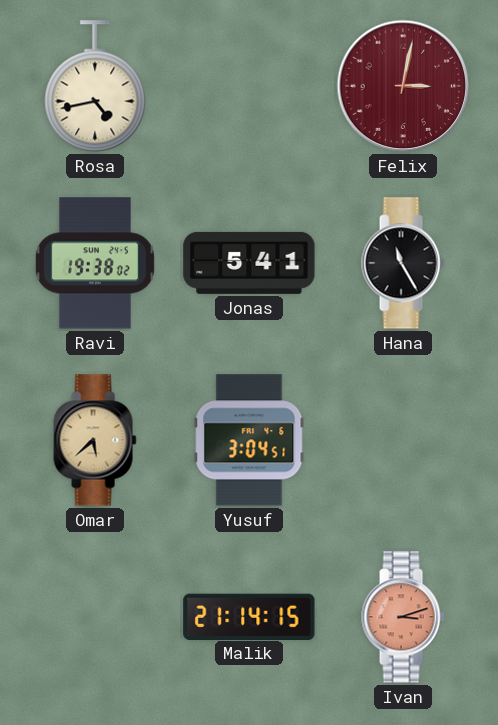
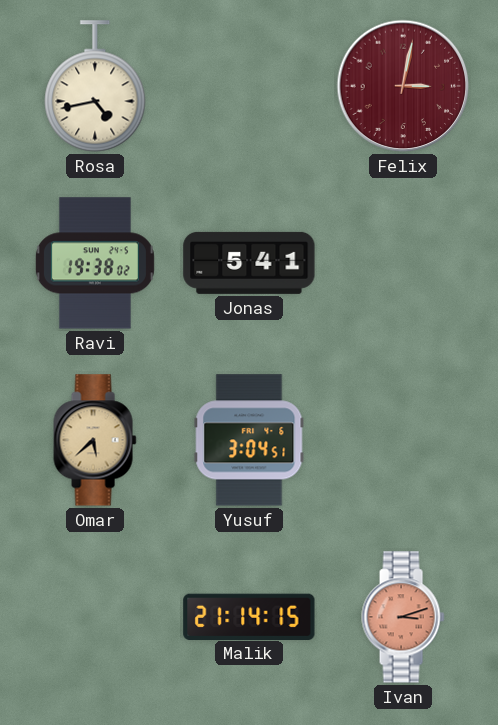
Hana: 11:25 -> none
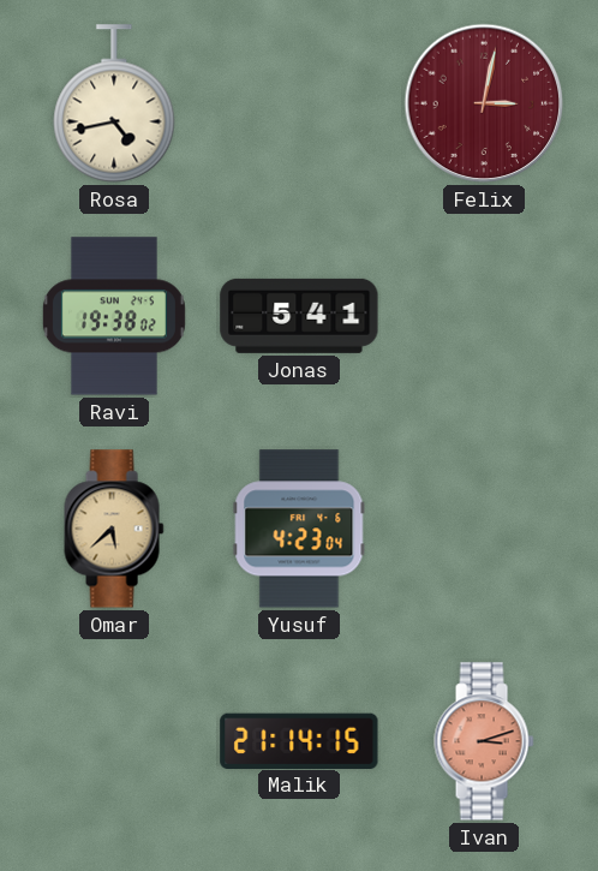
Yusuf: 3:04 -> 4:23
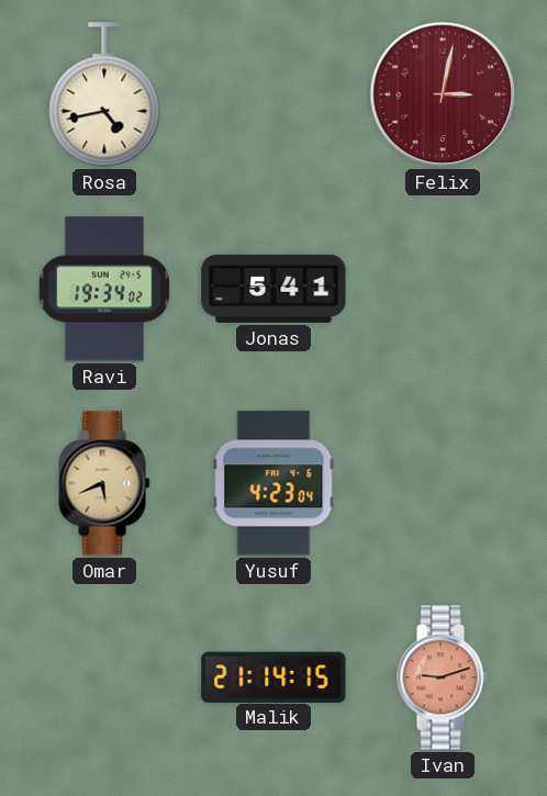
Ravi: 19:38 -> 19:34
Omar: 5:38 -> 5:41
Ivan: 3:12 -> 9:12
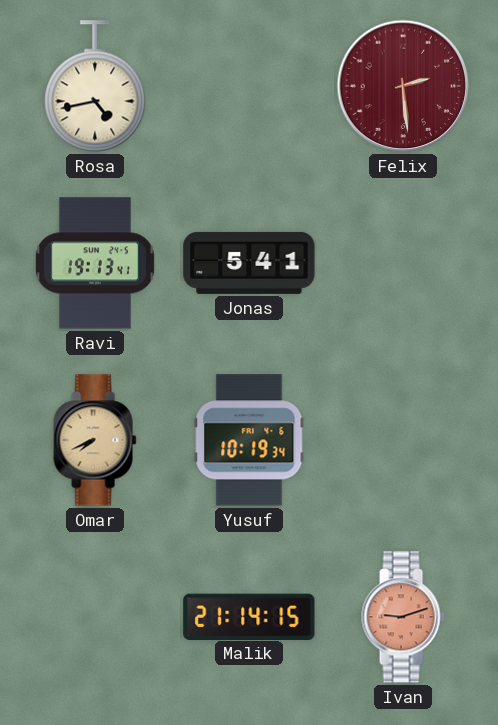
Felix: 3:02 -> 2:29
Ravi: 19:34 -> 19:13
Omar: 5:41 -> 7:41
Yusuf: 4:23 -> 10:19
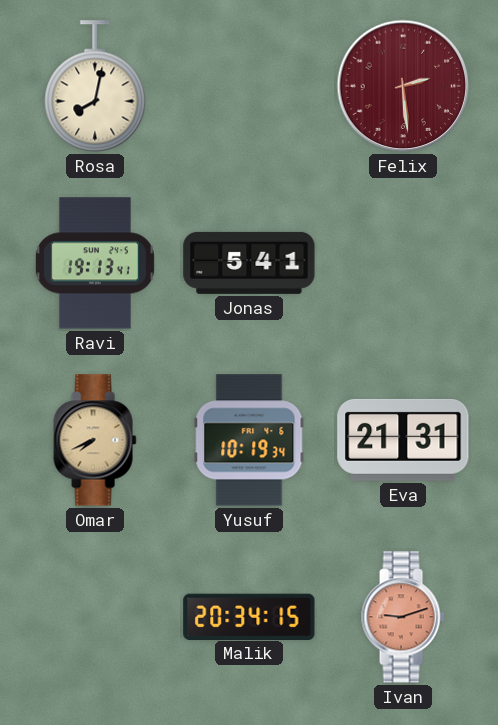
Rosa: 4:43 -> 8:02
Eva: none -> 21:31
Malik: 21:14 -> 20:34
